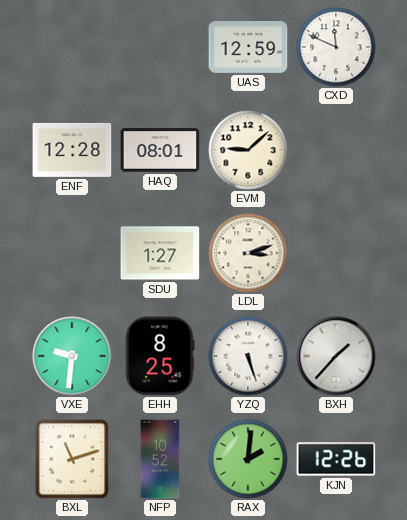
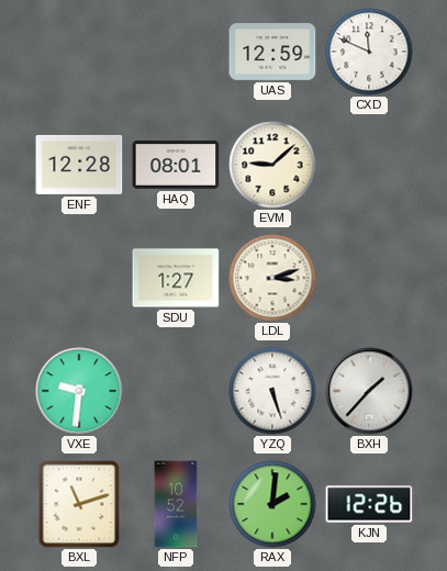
EHH: 8:25 -> none
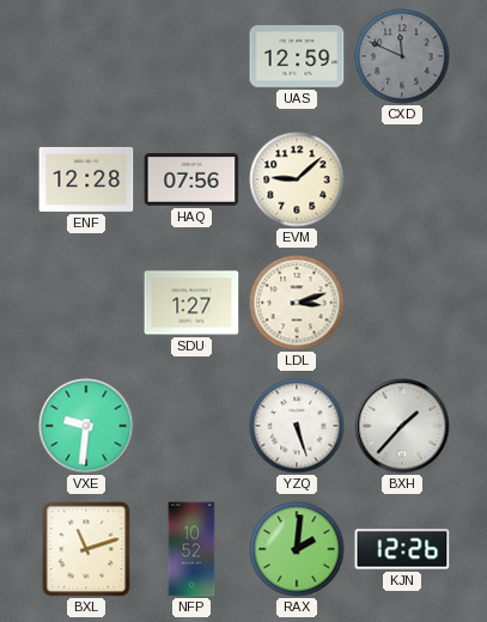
CXD dial: white -> grey
HAQ: 08:01 -> 07:56
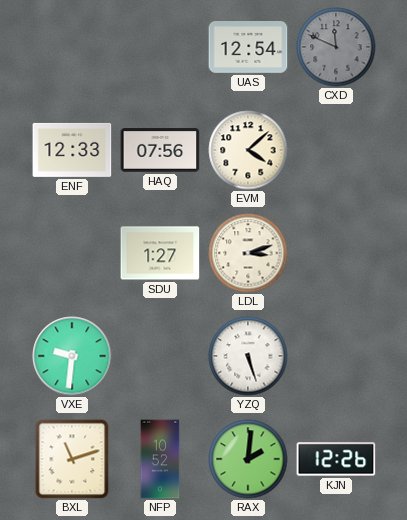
UAS: 12:59 -> 12:54
ENF: 12:28 -> 12:33
EVM: 9:08 -> 4:08
BXH: 1:37 -> none
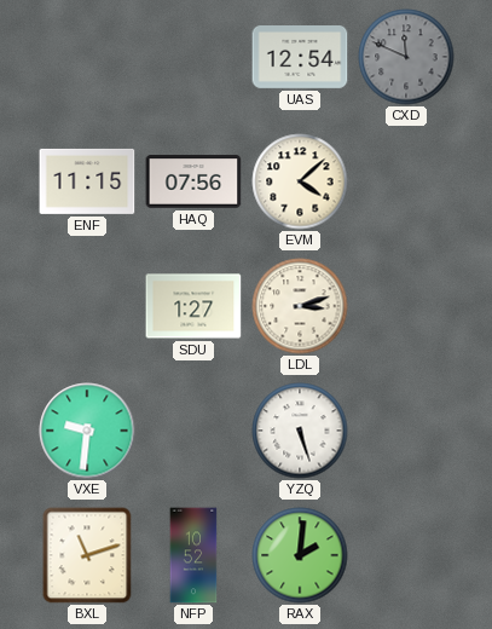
ENF: 12:33 -> 11:15
KJN: 12:26 -> none
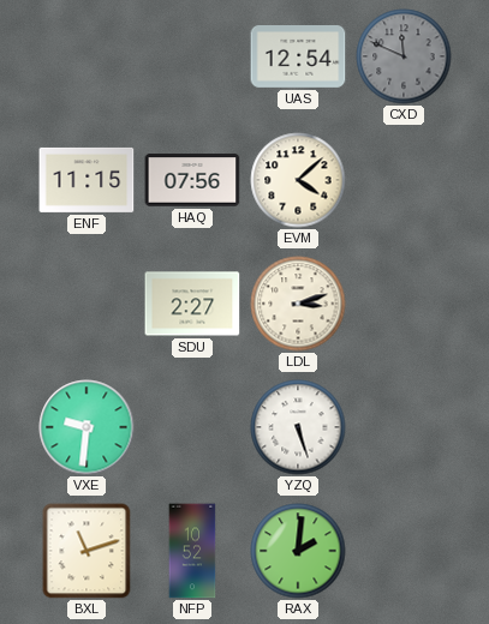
SDU: 1:27 -> 2:27
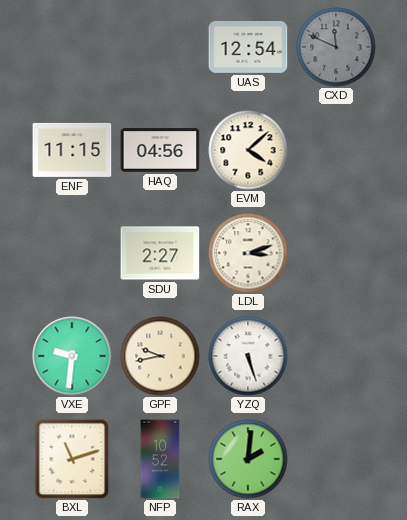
HAQ: 07:56 -> 04:56
GPF: none -> 9:43
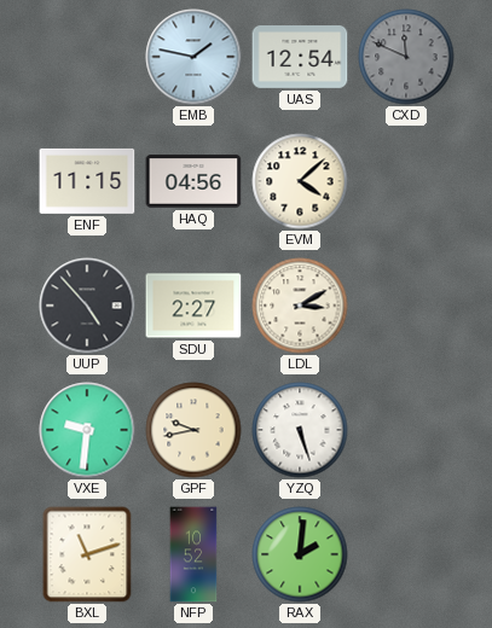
EMB: none -> 1:47
UUP: none -> 4:53
LDL: 3:12 -> 3:10
